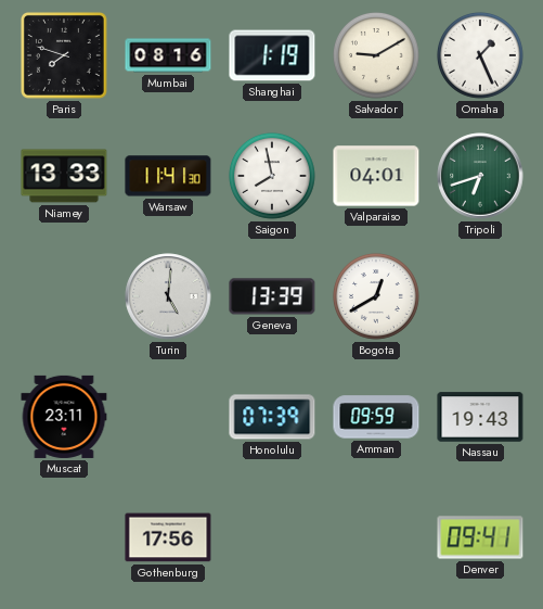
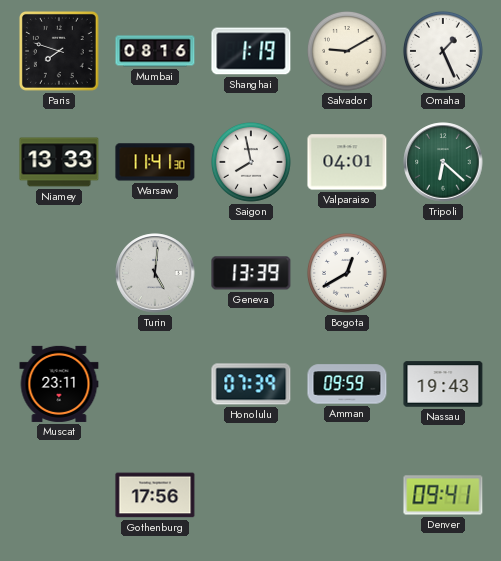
Tripoli: 6:42 -> 6:22
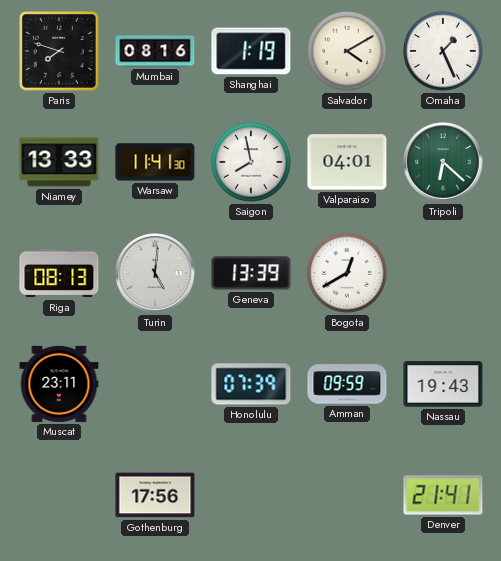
Salvador: 9:10 -> 4:10
Riga: none -> 08:13
Denver: 09:41 -> 21:41
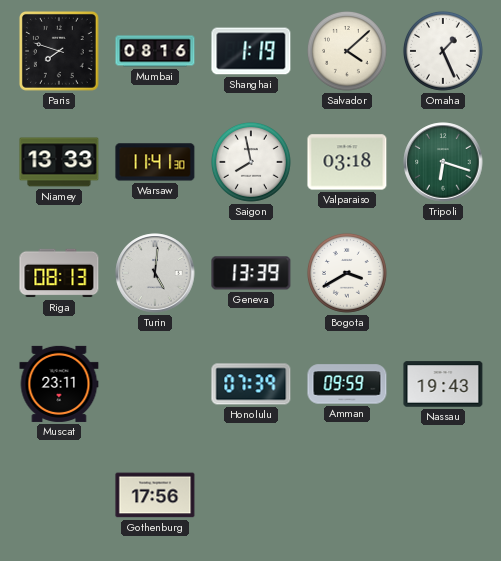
Salvador: 4:10 -> 4:08
Valparaiso: 04:01 -> 03:18
Tripoli: 6:22 -> 6:18
Bogota: 12:40 -> 3:40
Denver: 21:41 -> none
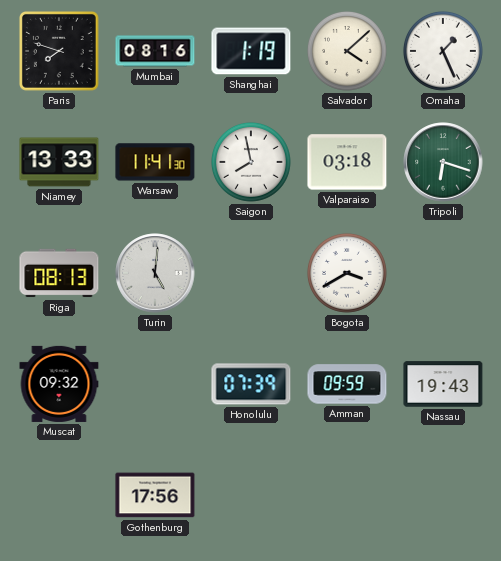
Geneva: 13:39 -> none
Muscat: 23:11 -> 09:32
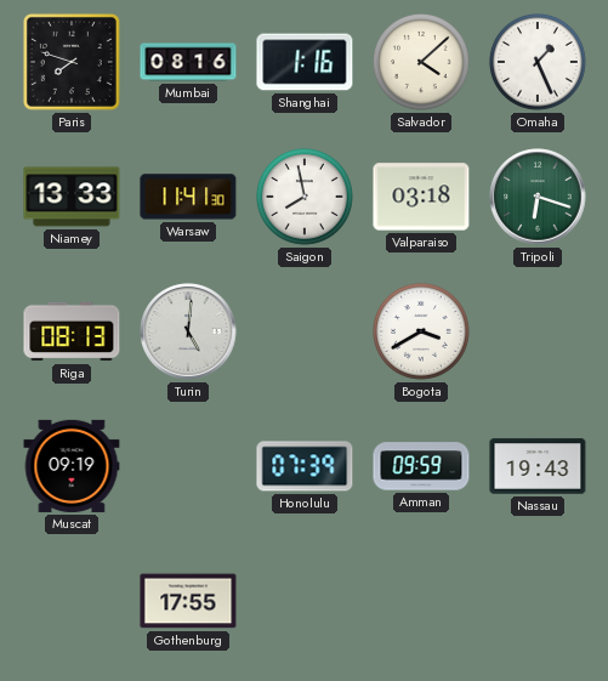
Shanghai: 1:19 -> 1:16
Muscat: 09:32 -> 09:19
Gothenburg: 17:56 -> 17:55
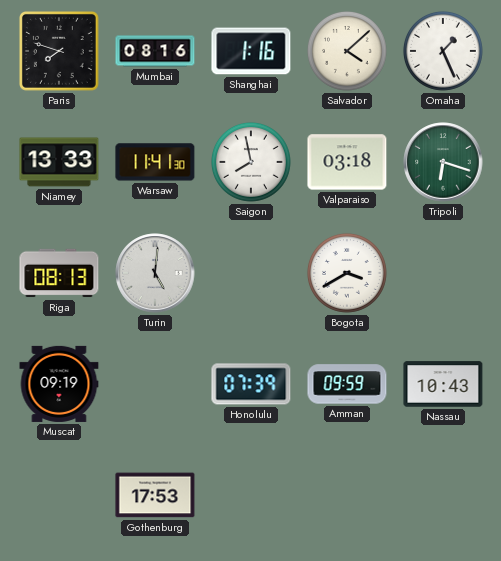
Nassau: 19:43 -> 10:43
Gothenburg: 17:55 -> 17:53
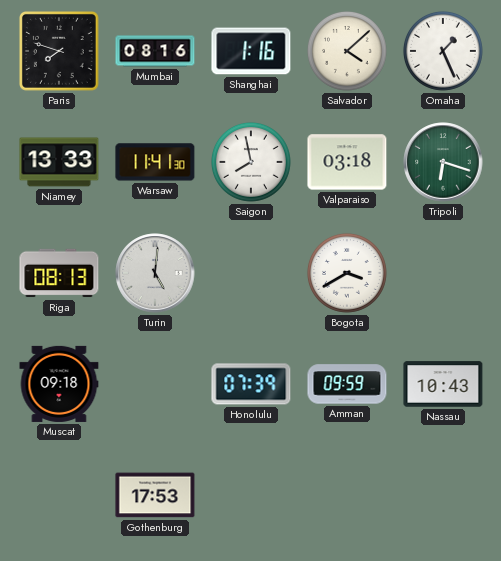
Muscat: 09:19 -> 09:18
